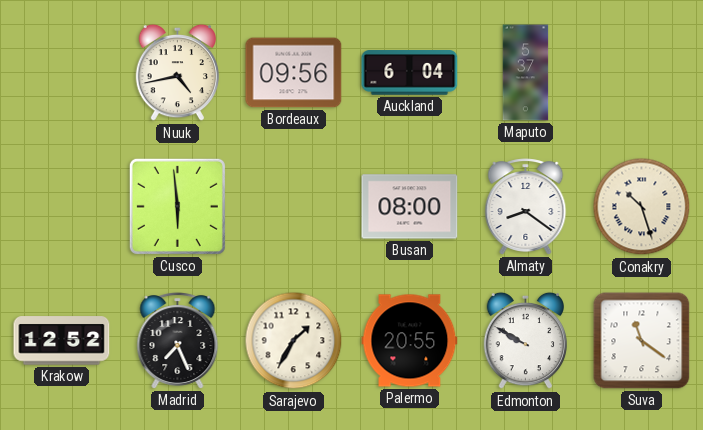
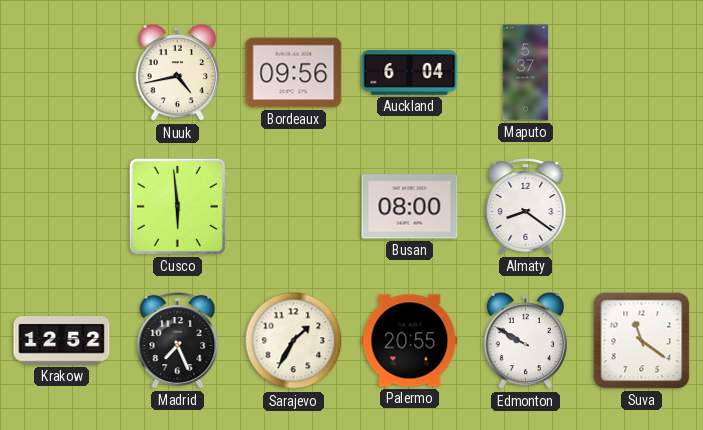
Conakry: 10:27 -> none
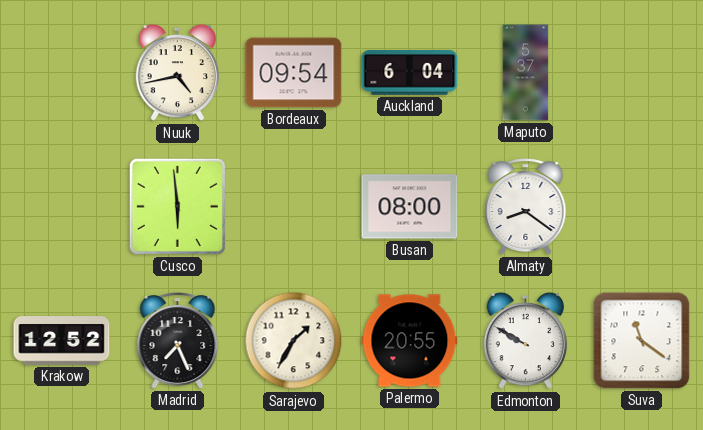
Bordeaux: 09:56 -> 09:54
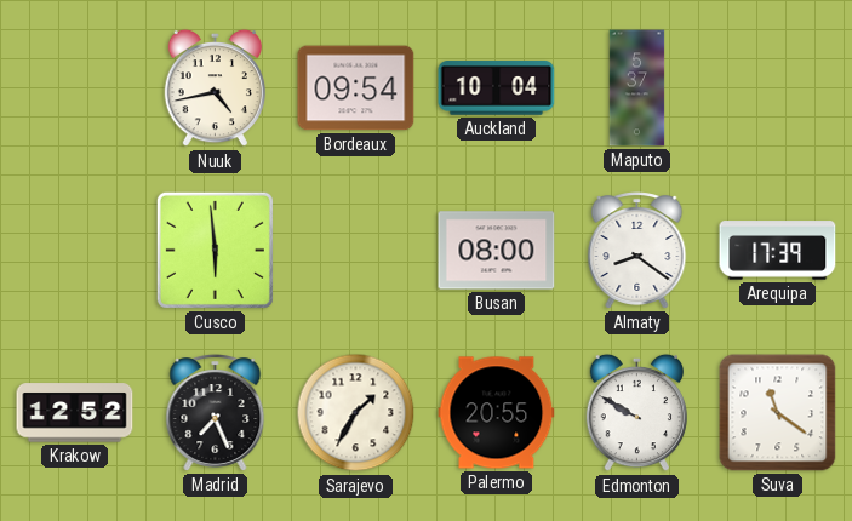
Auckland: 6:04 -> 10:04
Arequipa: none -> 17:39
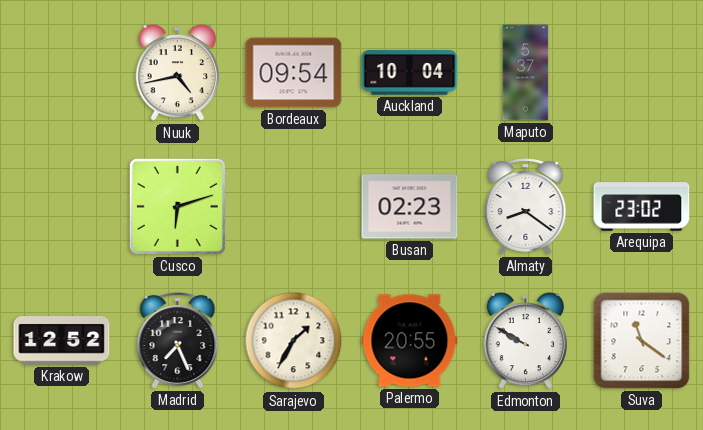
Cusco: 5:59 -> 6:12
Busan: 08:00 -> 02:23
Arequipa: 17:39 -> 23:02
